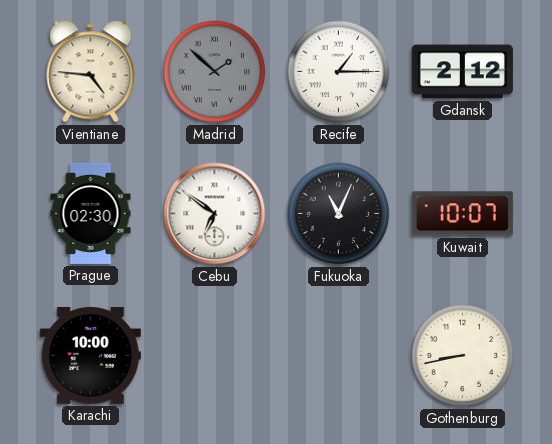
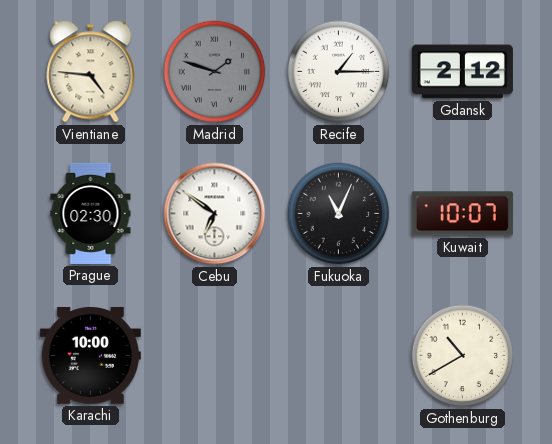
Madrid: 1:52 -> 1:48
Gothenburg: 8:43 -> 10:40
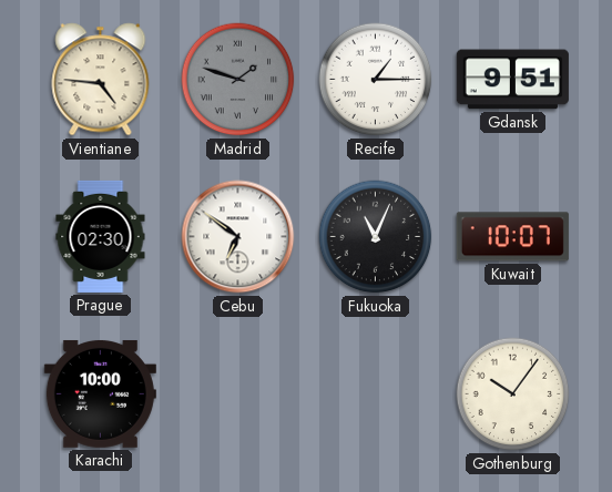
Gdansk: 2:12 -> 9:51
Gothenburg: 10:40 -> 10:06
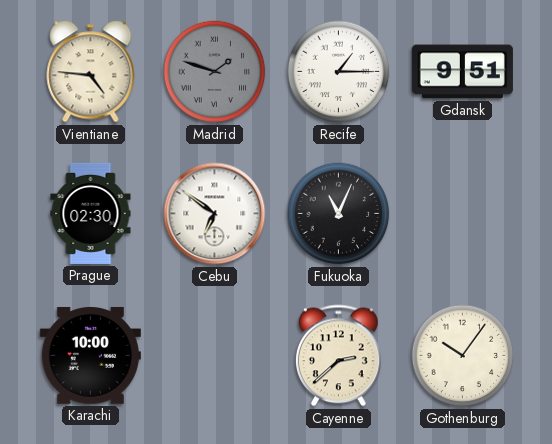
Kuwait: 10:07 -> none
Cayenne: none -> 2:38
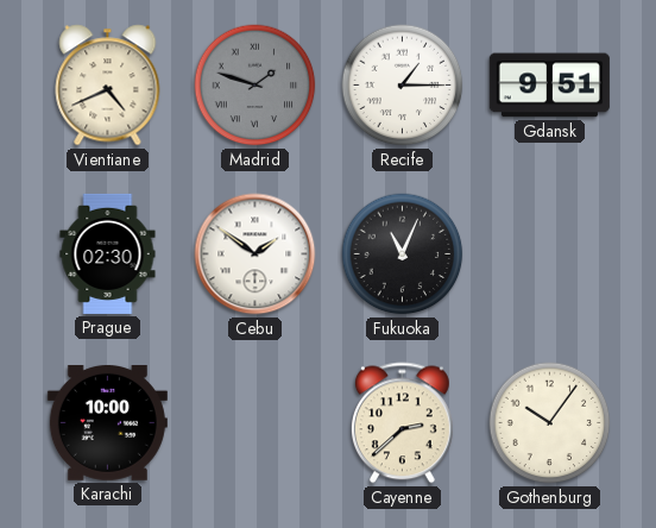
Vientiane: 4:46 -> 4:41
Cebu: 6:51 -> 1:51
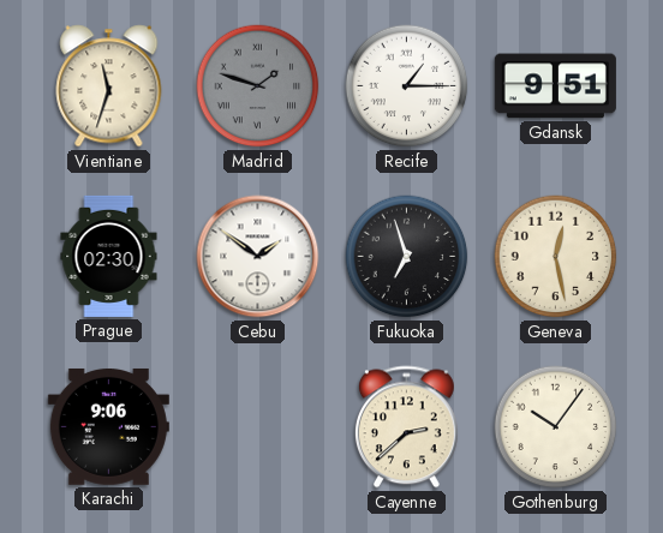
Vientiane: 4:41 -> 11:33
Fukuoka: 11:04 -> 6:57
Geneva: none -> 12:28
Karachi: 10:00 -> 9:06
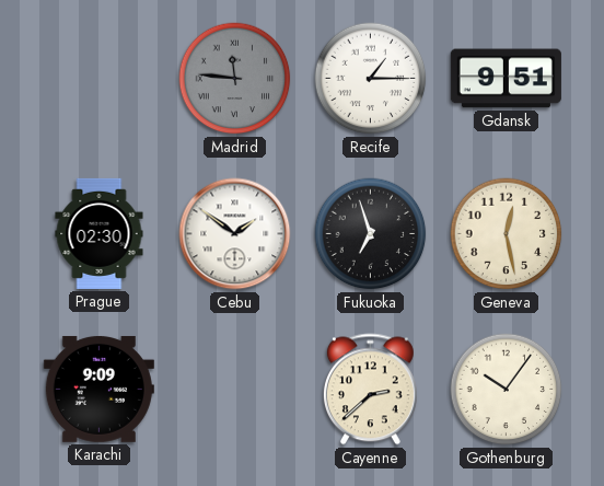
Vientiane: 11:33 -> none
Madrid: 1:48 -> 11:46
Karachi: 9:06 -> 9:09
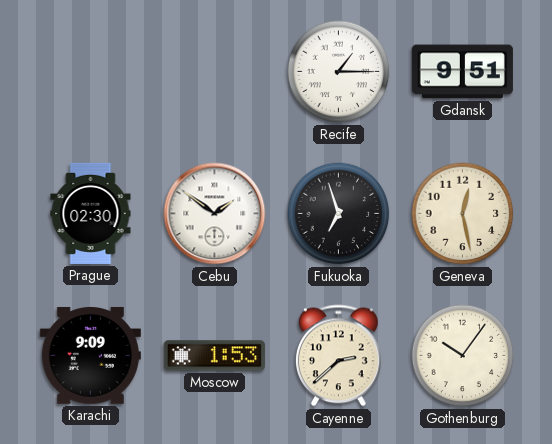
Madrid: 11:46 -> none
Moscow: none -> 1:53
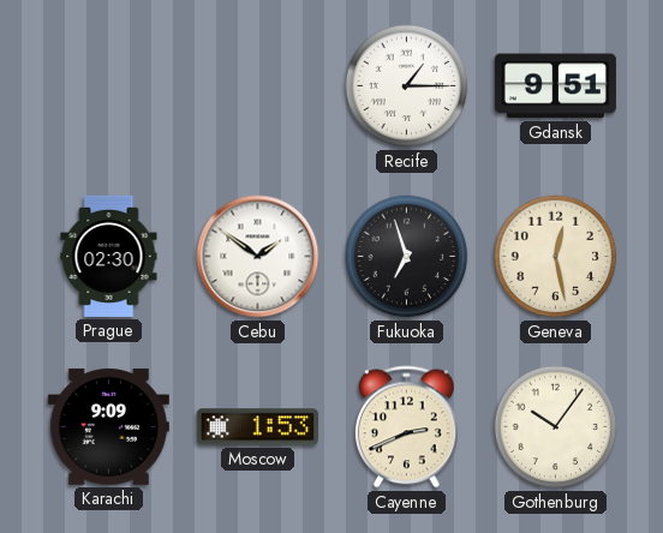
Cayenne: 2:38 -> 2:41
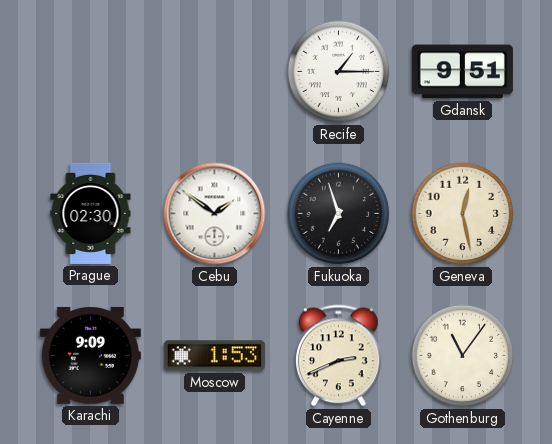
Gothenburg: 10:06 -> 11:06
